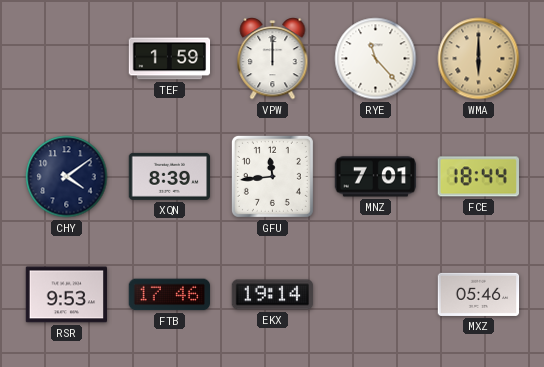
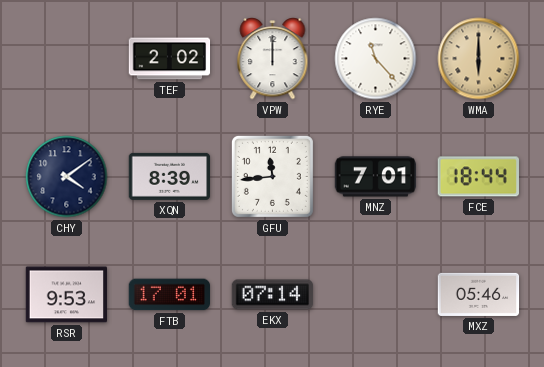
TEF: 1:59 -> 2:02
FTB: 17:46 -> 17:01
EKX: 19:14 -> 07:14
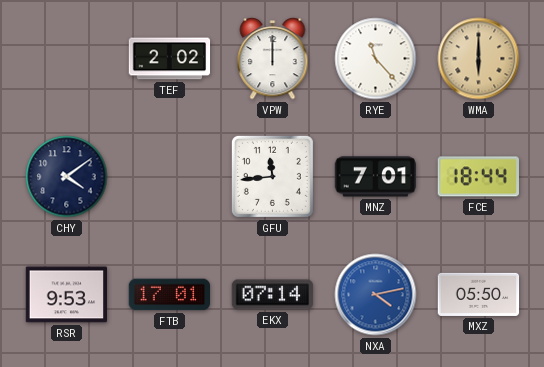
XQN: 8:39 -> none
NXA: none -> 4:13
MXZ: 05:46 -> 05:50
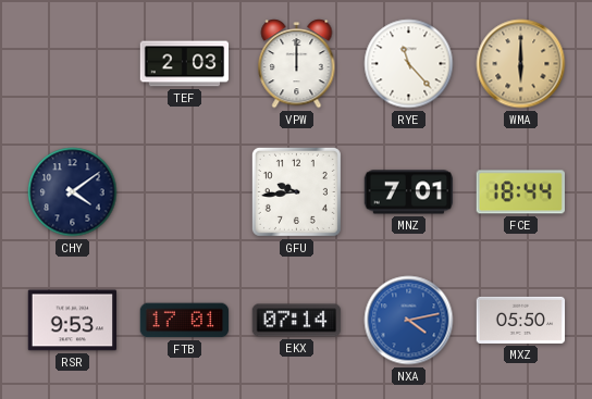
TEF: 2:02 -> 2:03
GFU: 11:44 -> 9:44
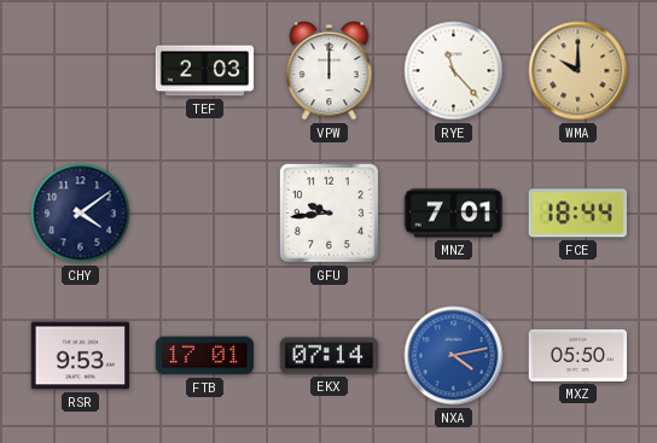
WMA: 6:00 -> 10:00
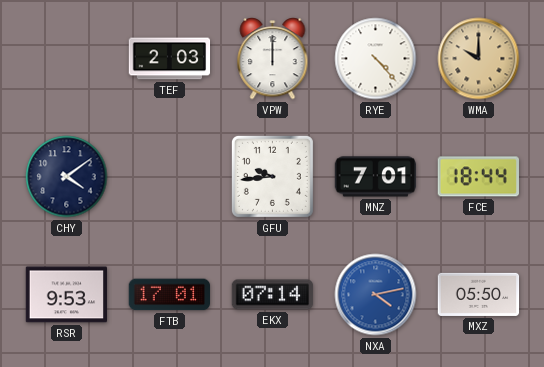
RYE: 11:23 -> 4:23
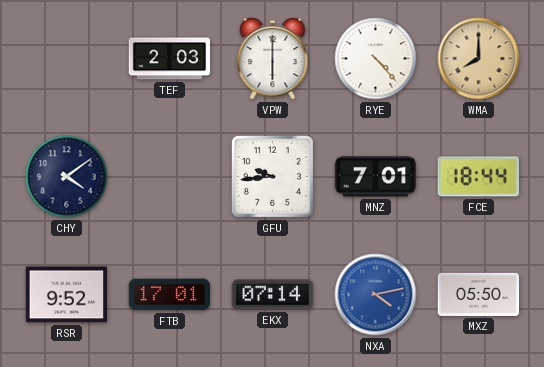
VPW: 12:00 -> 6:00
WMA: 10:00 -> 8:00
RSR: 9:53 -> 9:52
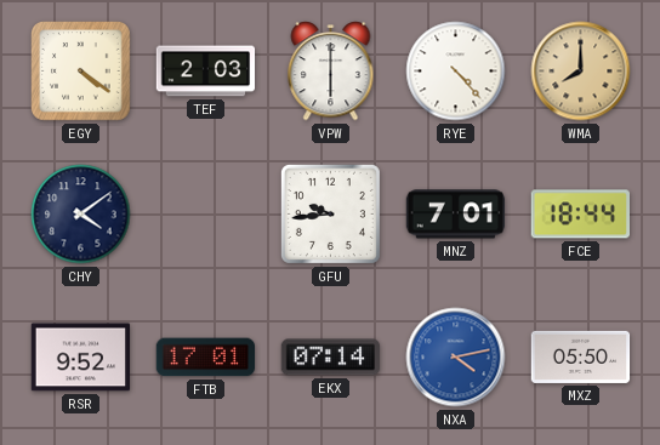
EGY: none -> 4:21
